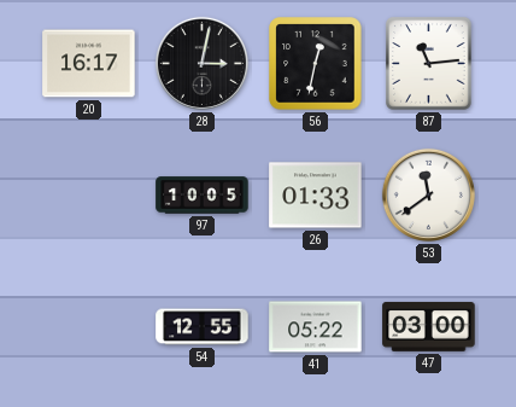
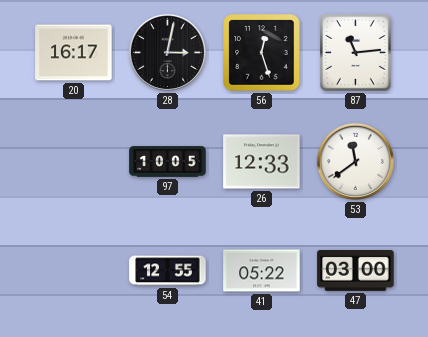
56: 12:32 -> 12:27
26: 01:33 -> 12:33
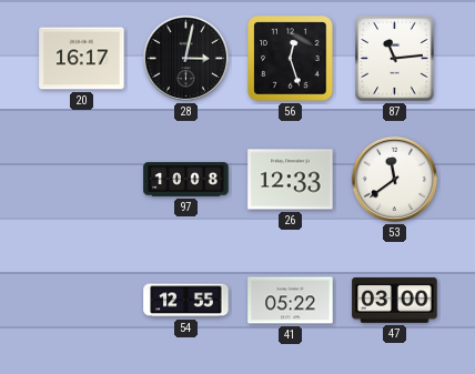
97: 10:05 -> 10:08
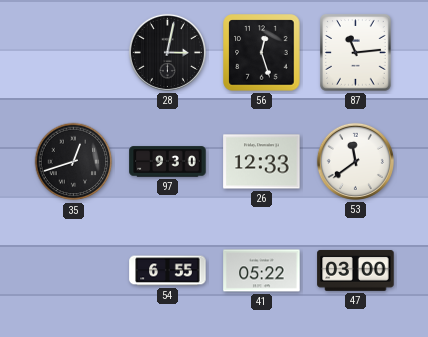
20: 16:17 -> none
35: none -> 12:42
97: 10:08 -> 9:30
54: 12:55 -> 6:55
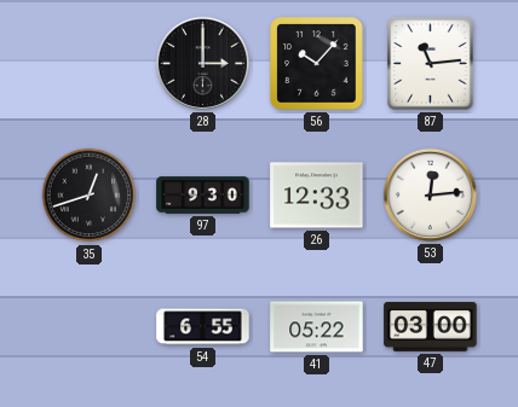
28: 3:02 -> 3:00
56: 12:27 -> 10:07
53: 11:39 -> 12:14
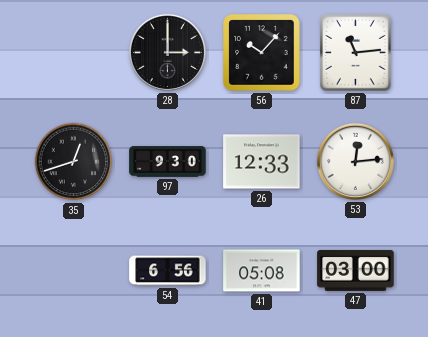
54: 6:55 -> 6:56
41: 05:22 -> 05:08
